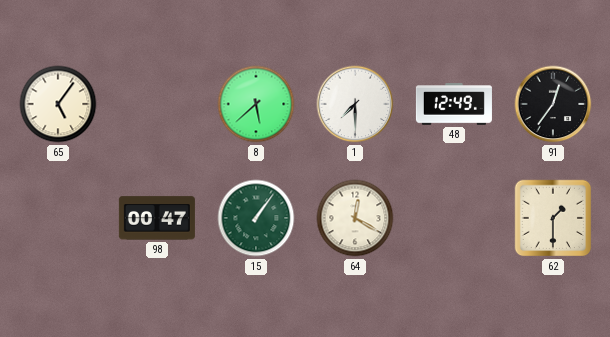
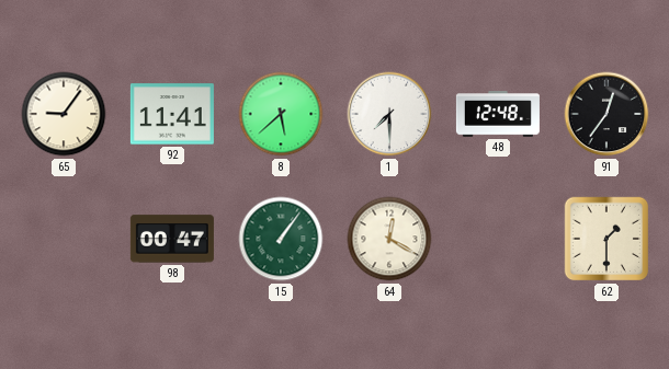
65: 5:06 -> 9:06
92: none -> 11:41
48: 12:49 -> 12:48
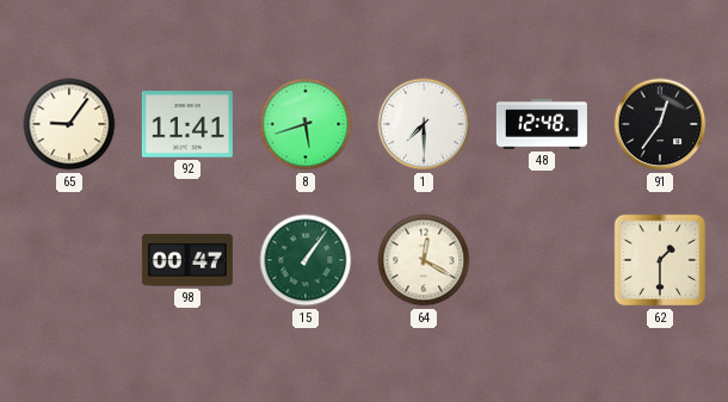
8: 5:38 -> 5:42
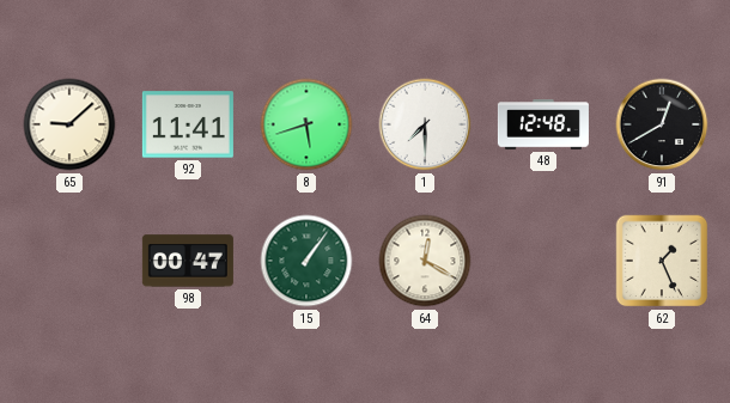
65: 9:06 -> 9:08
91: 12:36 -> 12:40
62: 1:30 -> 1:26
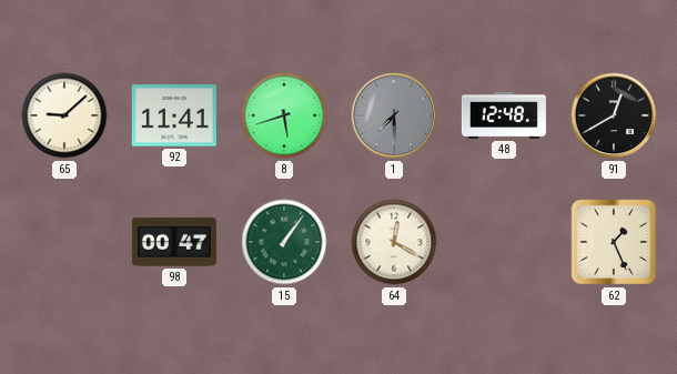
1 dial: white -> grey
